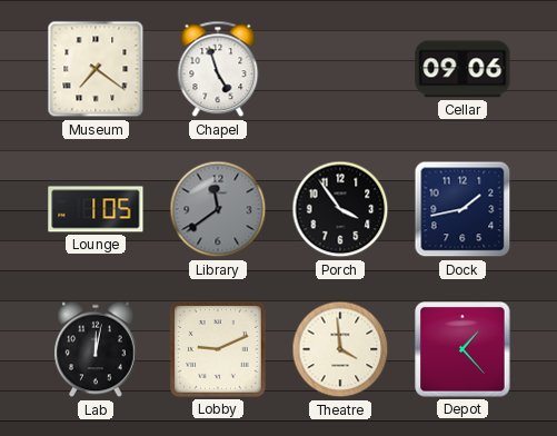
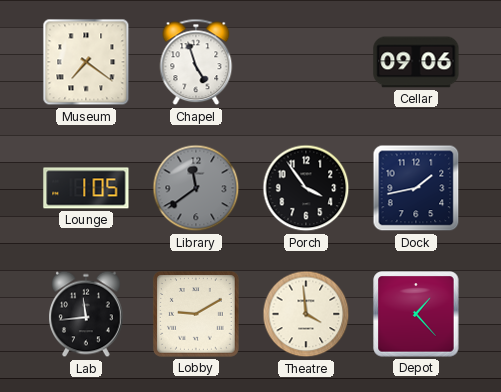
Lab: 12:02 -> 11:44
Lobby: 9:11 -> 9:10
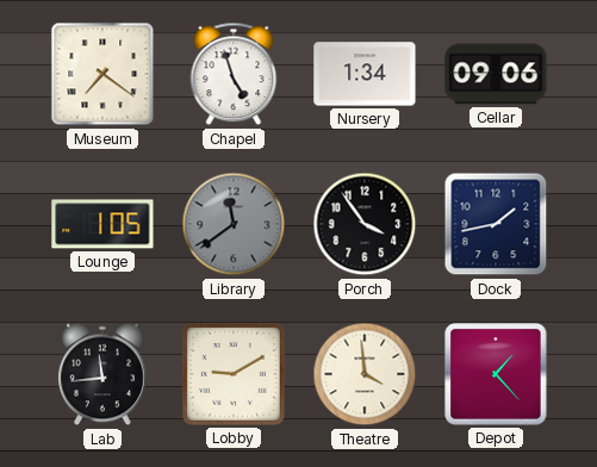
Nursery: none -> 1:34
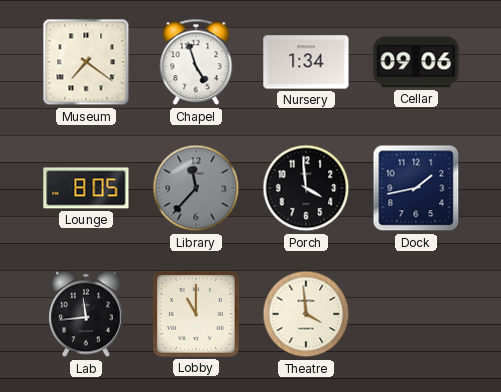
Lounge: 1:05 -> 8:05
Library: 11:39 -> 11:37
Porch: 3:54 -> 3:59
Lobby: 9:10 -> 11:00
Depot: 1:23 -> none
